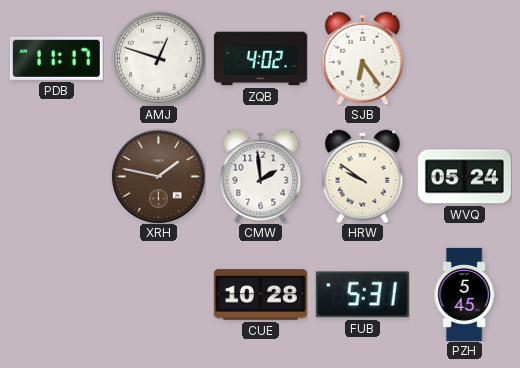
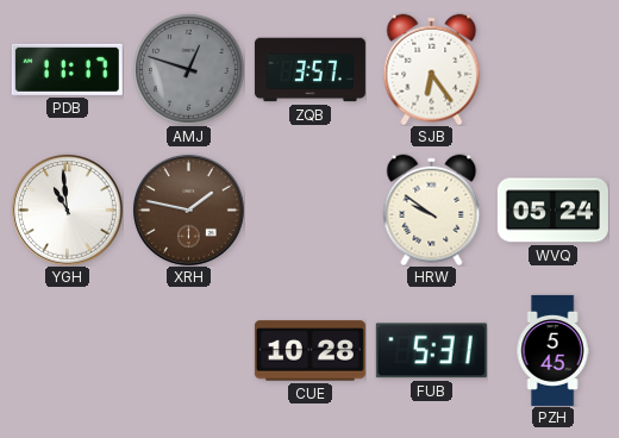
AMJ dial: white -> grey
ZQB: 4:02 -> 3:57
YGH: none -> 10:59
CMW: 1:59 -> none
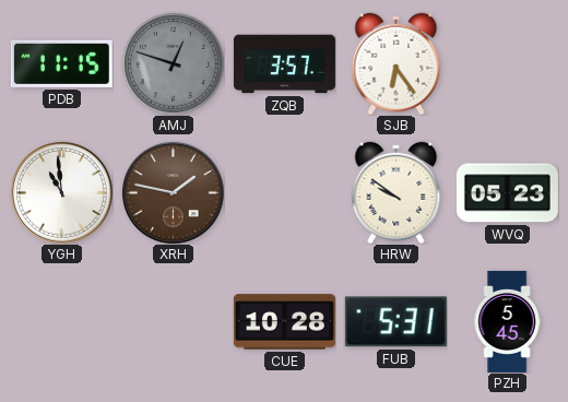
PDB: 11:17 -> 11:15
WVQ: 05:24 -> 05:23
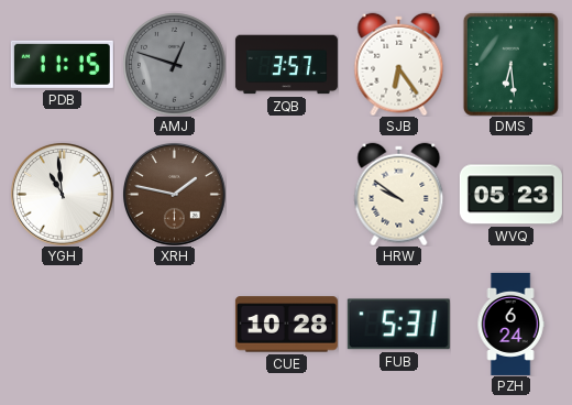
DMS: none -> 6:29
PZH: 5:45 -> 6:24
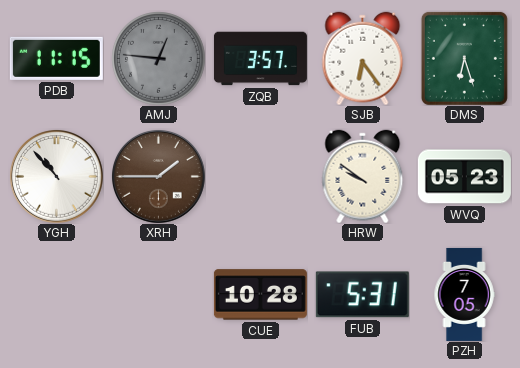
AMJ: 12:48 -> 12:46
DMS: 6:29 -> 6:27
YGH: 10:59 -> 10:53
XRH: 1:47 -> 1:45
PZH: 6:24 -> 7:05
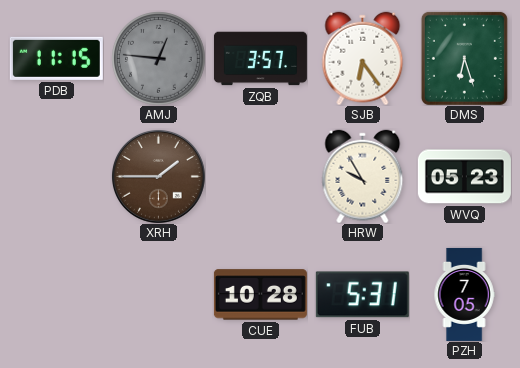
YGH: 10:53 -> none
HRW: 9:51 -> 9:55
